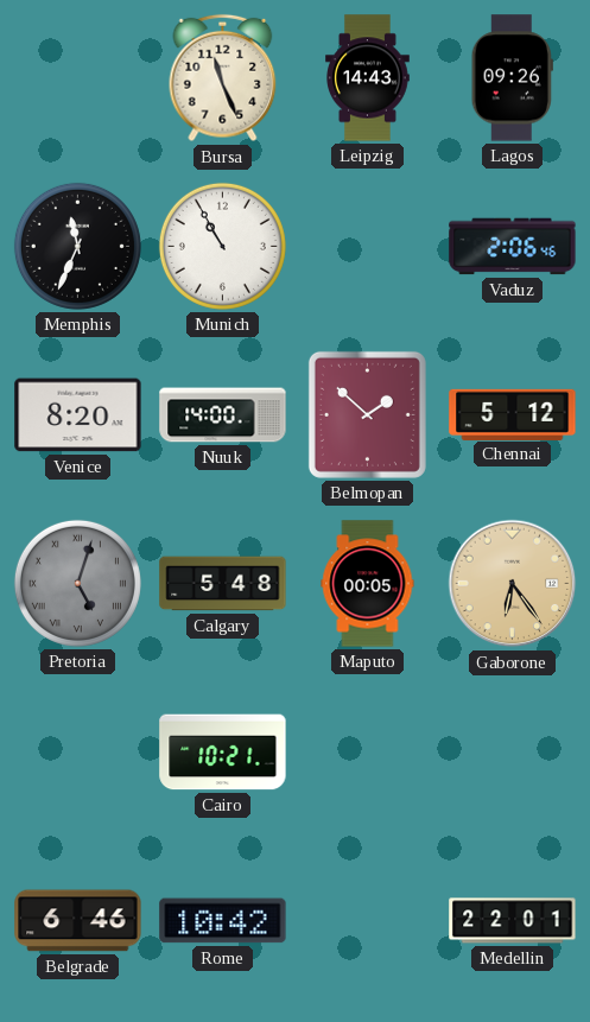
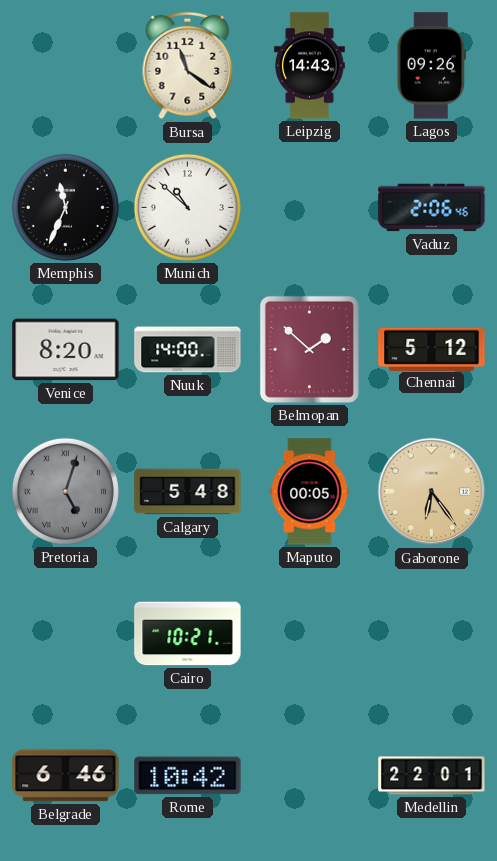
Bursa: 11:26 -> 11:21
Munich: 10:55 -> 10:52
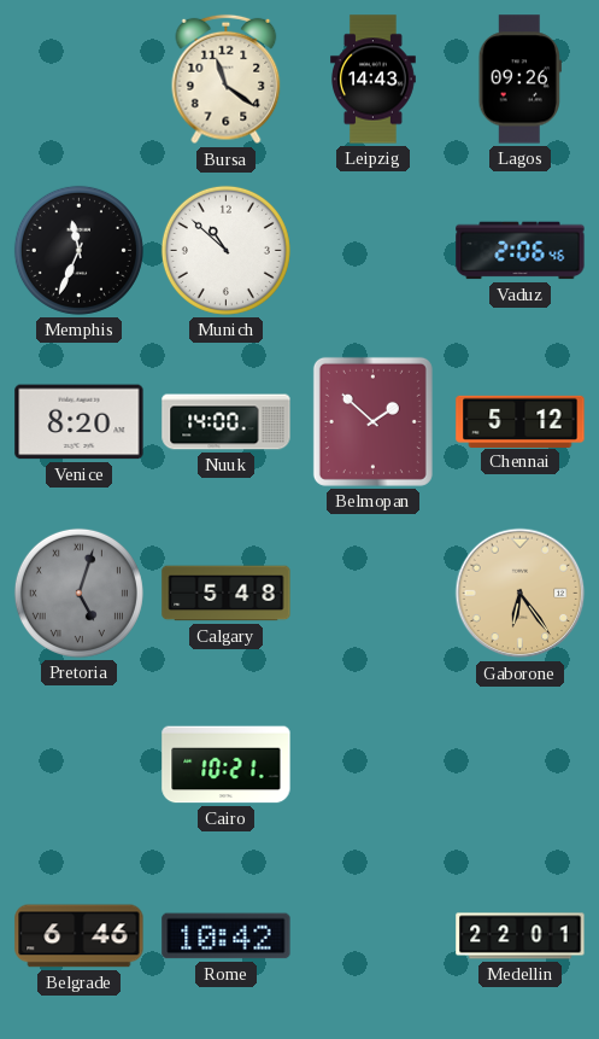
Maputo: 00:05 -> none
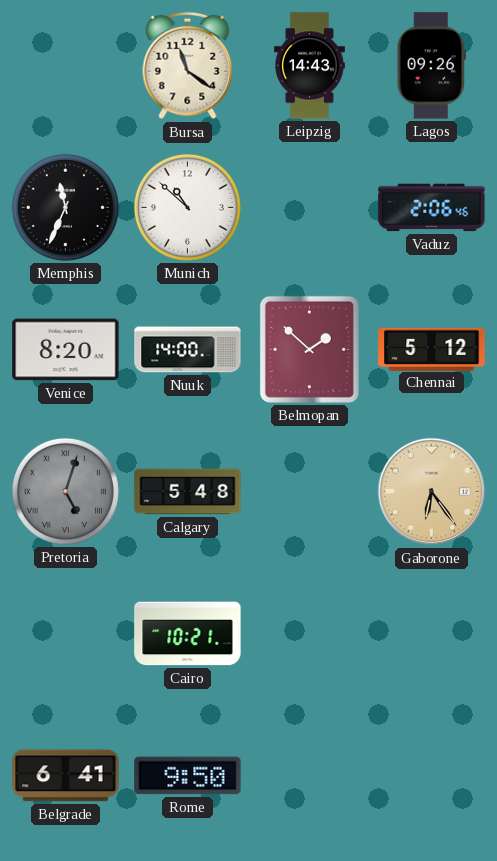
Belgrade: 6:46 -> 6:41
Rome: 10:42 -> 9:50
Medellin: 22:01 -> none
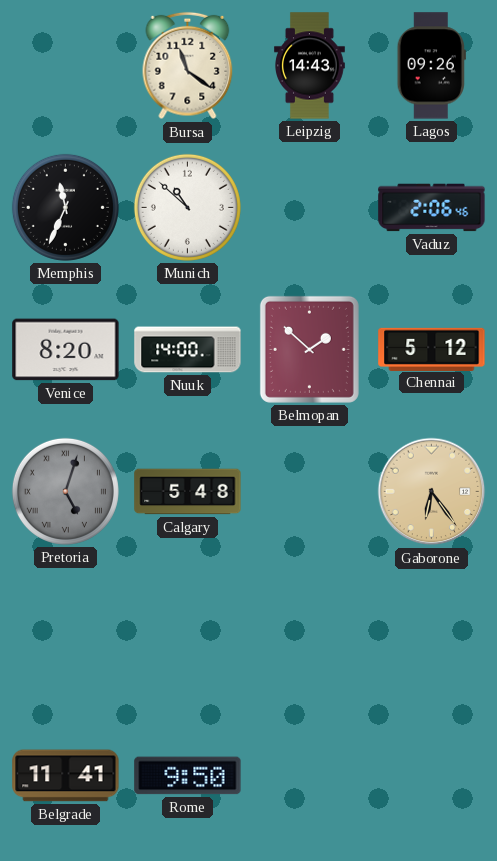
Cairo: 10:21 -> none
Belgrade: 6:41 -> 11:41
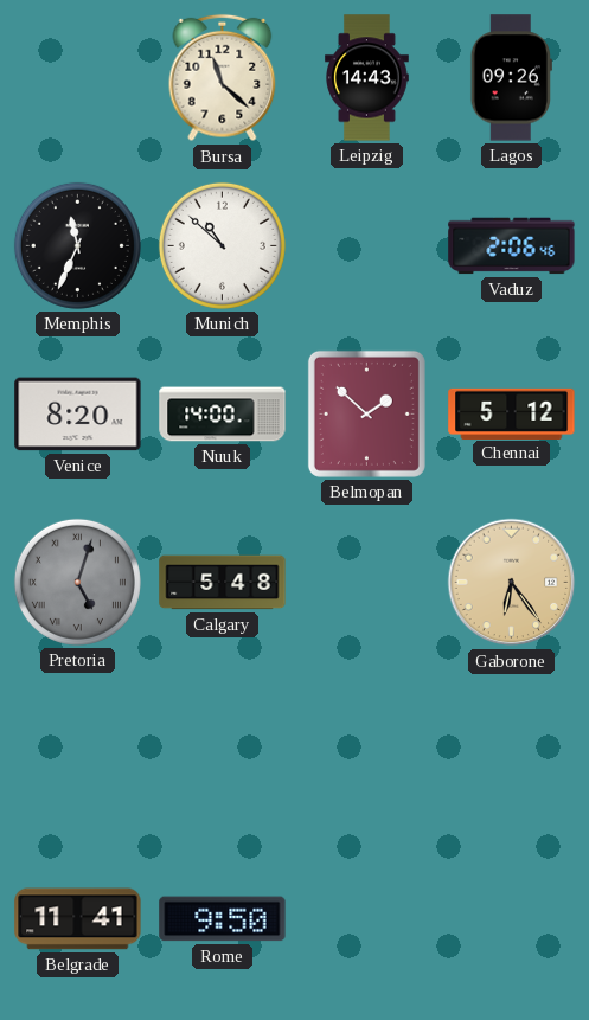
Bursa: 11:21 -> 11:22
